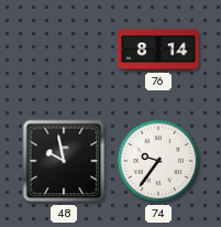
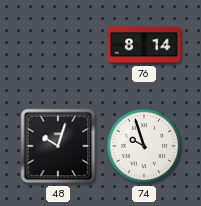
48: 9:58 -> 10:03
74: 9:36 -> 9:57
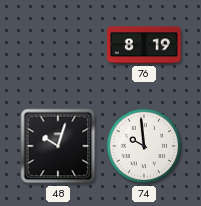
76: 8:14 -> 8:19
74: 9:57 -> 9:59
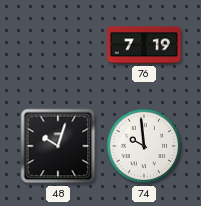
76: 8:19 -> 7:19
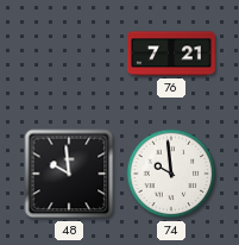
76: 7:19 -> 7:21
48: 10:03 -> 9:59
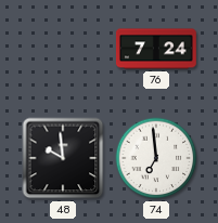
76: 7:21 -> 7:24
74: 9:59 -> 6:59
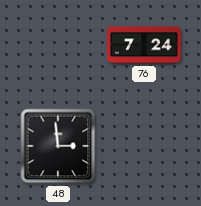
48: 9:59 -> 2:59
74: 6:59 -> none
